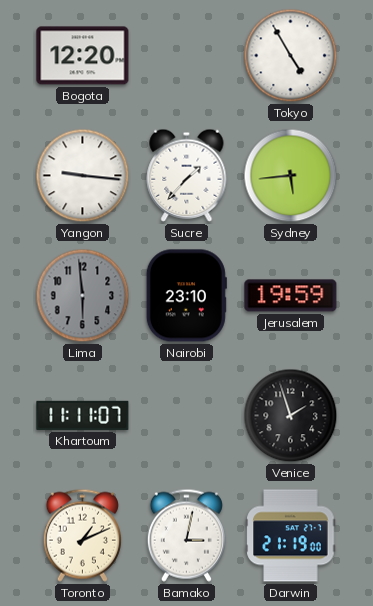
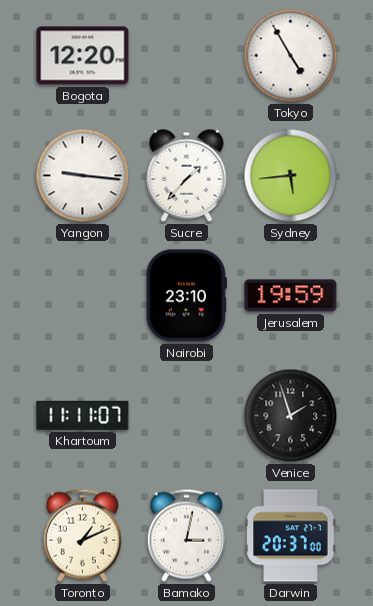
Lima: 5:59 -> none
Darwin: 21:19 -> 20:37
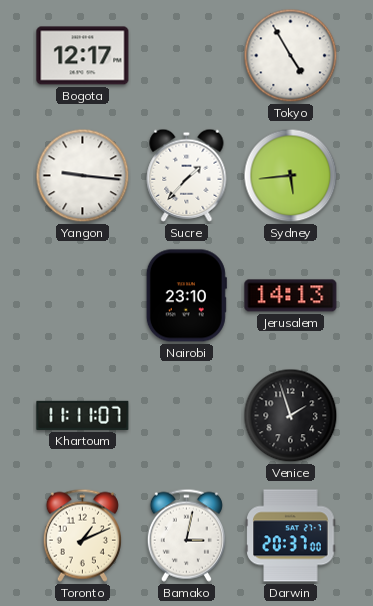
Bogota: 12:20 -> 12:17
Jerusalem: 19:59 -> 14:13
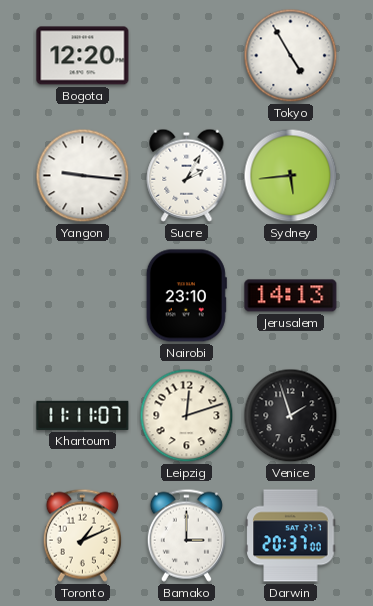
Bogota: 12:17 -> 12:20
Sucre: 1:37 -> 2:05
Leipzig: none -> 12:12
Bamako: 3:02 -> 3:00
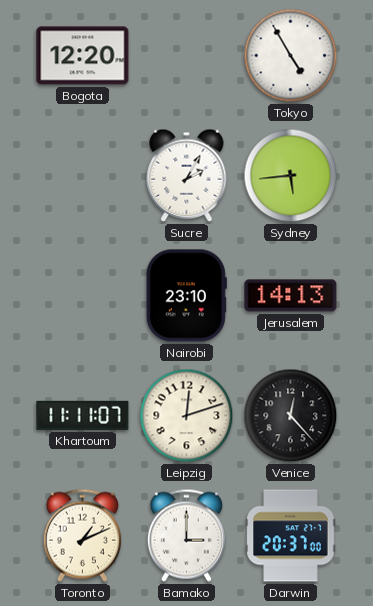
Yangon: 9:16 -> none
Venice: 1:57 -> 12:23
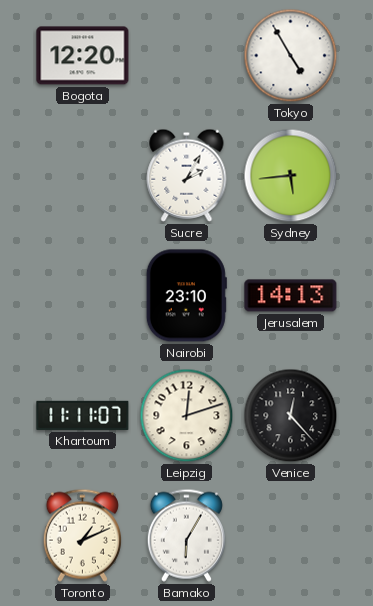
Bamako: 3:00 -> 6:05
Darwin: 20:37 -> none
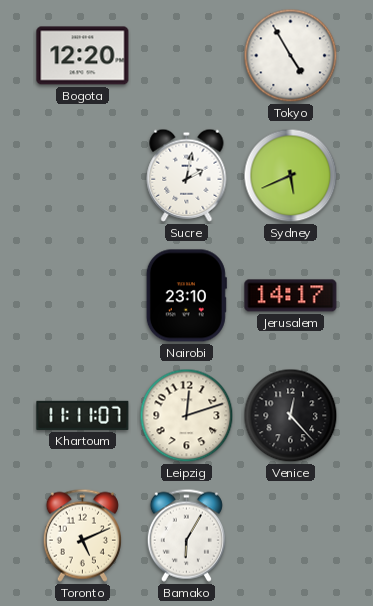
Sucre: 2:05 -> 2:02
Sydney: 5:44 -> 5:41
Jerusalem: 14:13 -> 14:17
Toronto: 1:11 -> 5:11
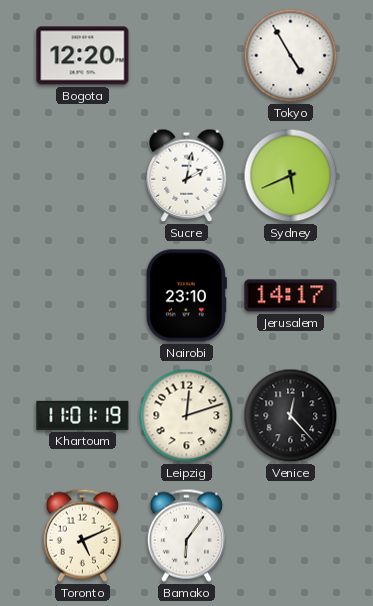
Khartoum: 11:11 -> 11:01
Bamako: 6:05 -> 6:06
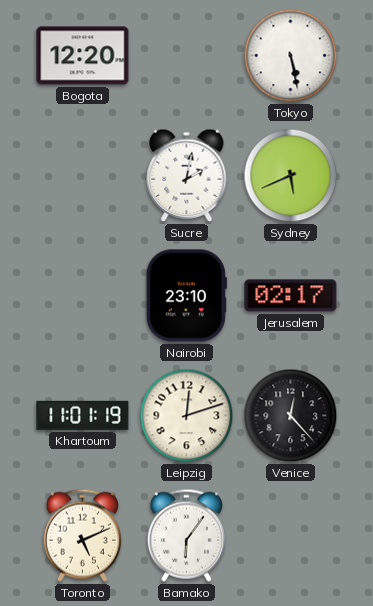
Tokyo: 4:55 -> 5:28
Jerusalem: 14:17 -> 02:17
